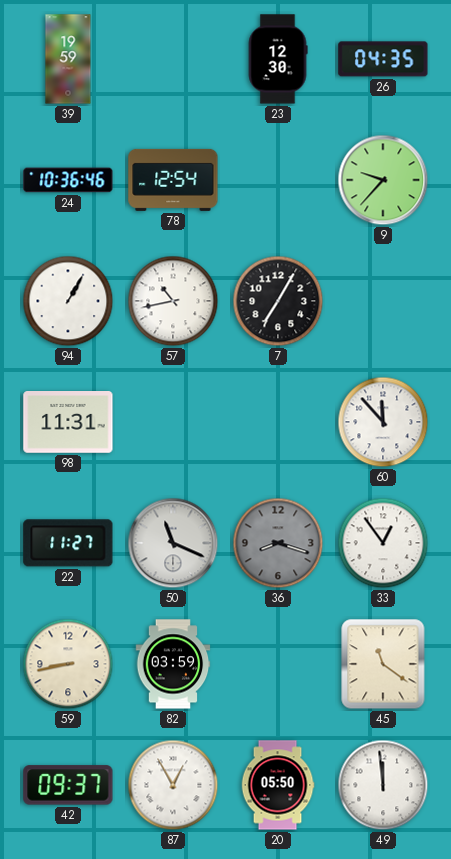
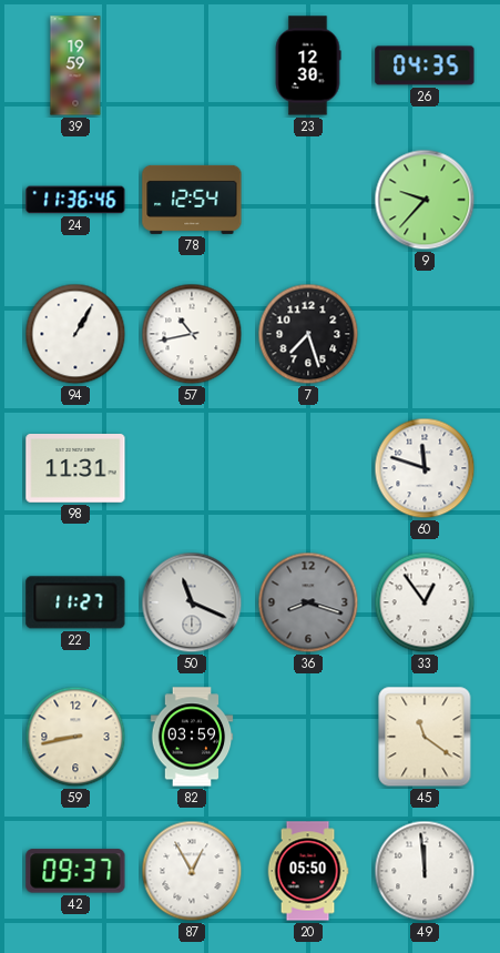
24: 10:36 -> 11:36
7: 7:05 -> 7:27
60: 11:53 -> 11:48
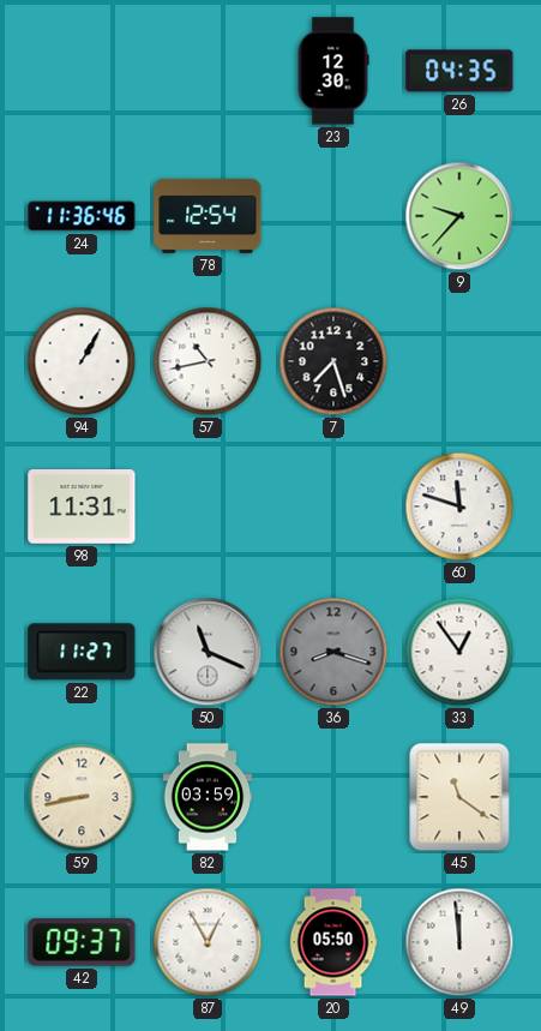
39: 19:59 -> none
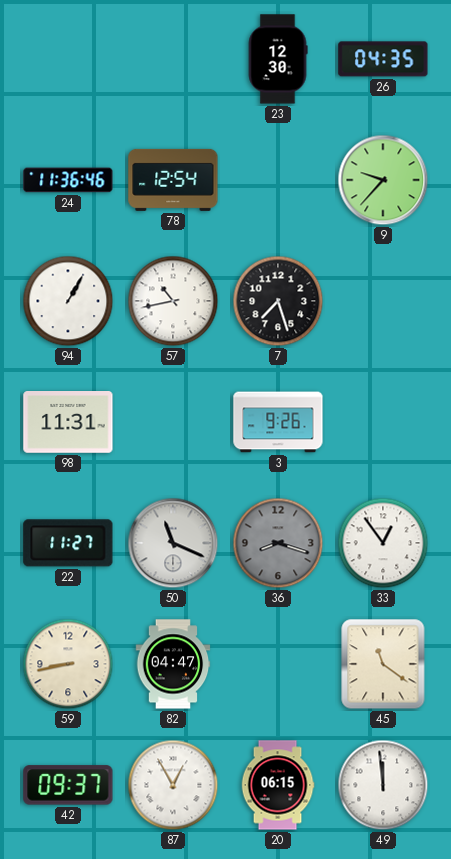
3: none -> 9:26
60: 11:48 -> none
82: 03:59 -> 04:47
20: 05:50 -> 06:15
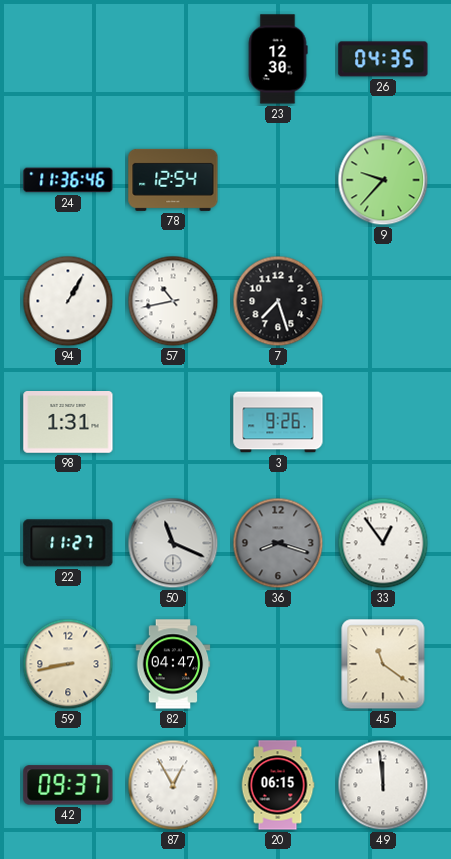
98: 11:31 -> 1:31
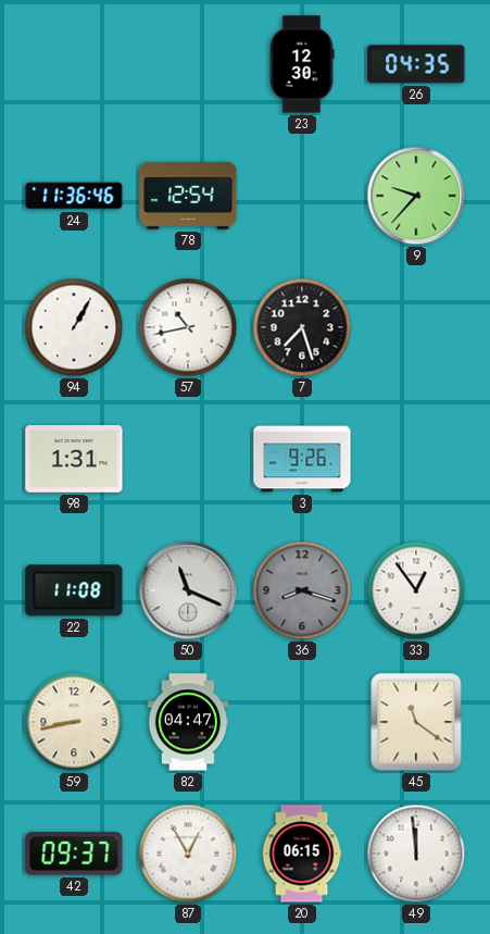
22: 11:27 -> 11:08
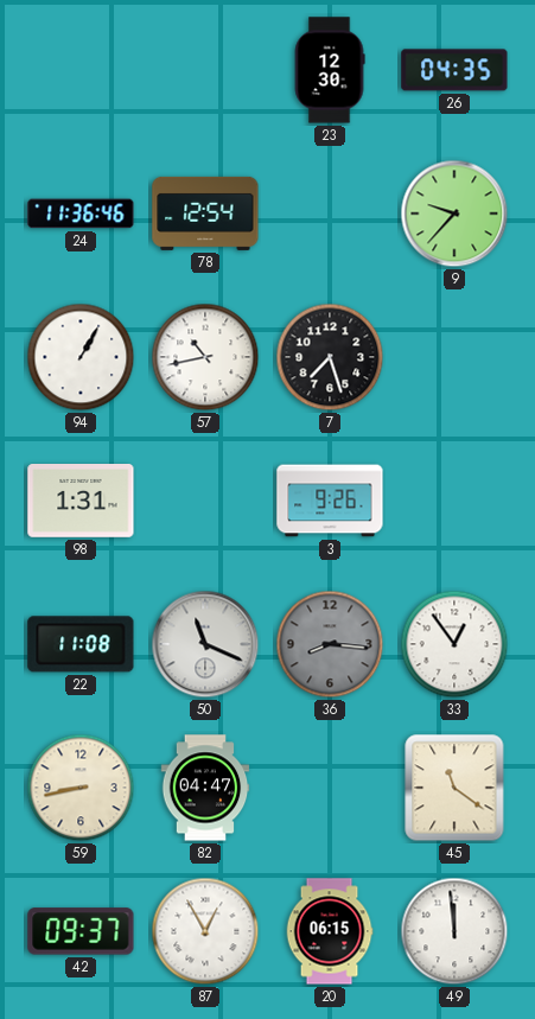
36: 8:18 -> 8:16
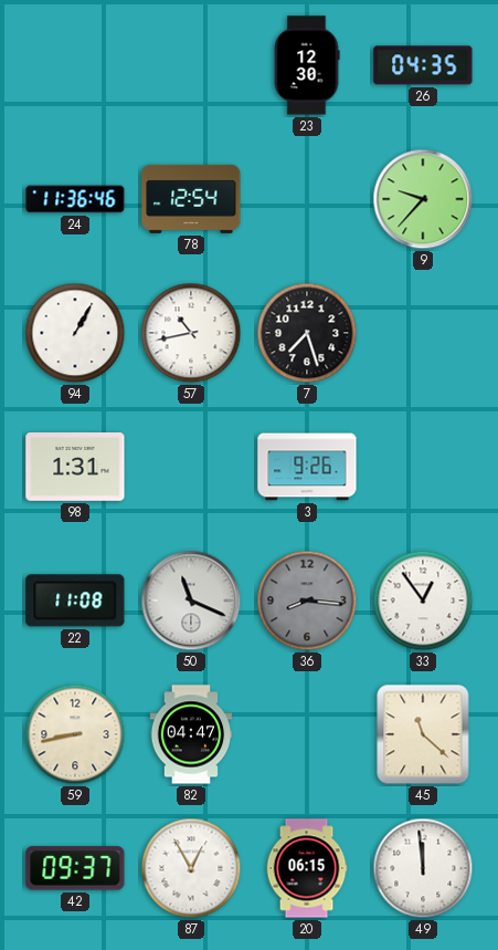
45: 11:21 -> 11:22
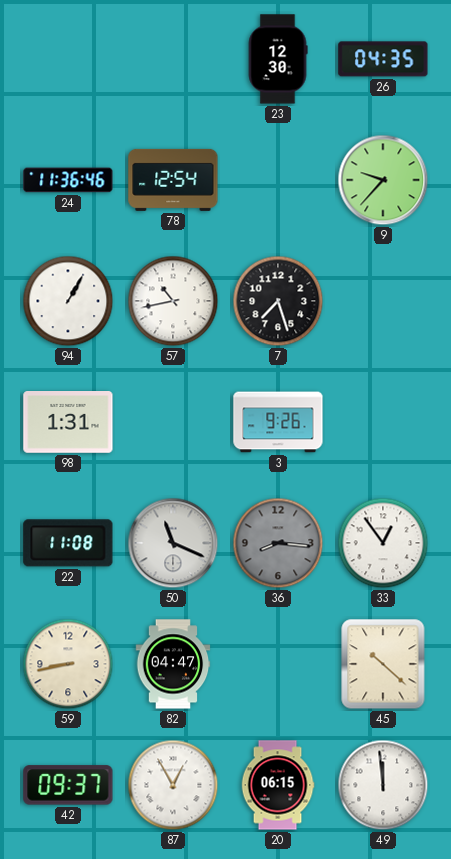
45: 11:22 -> 10:22
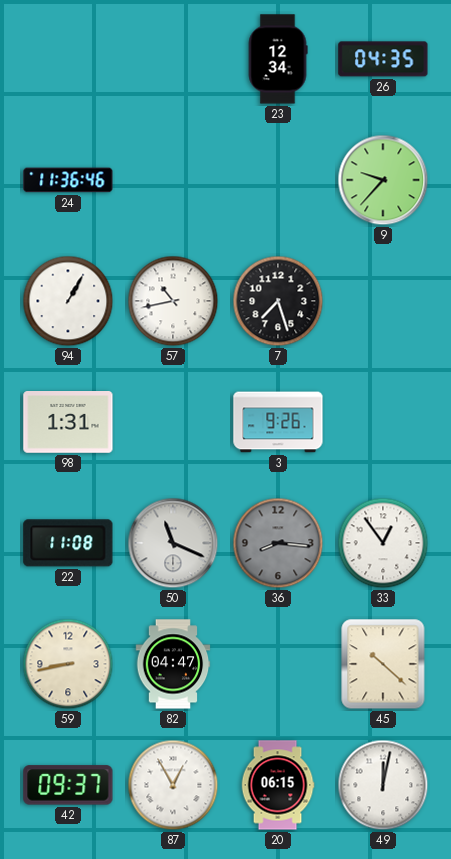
23: 12:30 -> 12:34
78: 12:54 -> none
49: 11:59 -> 12:02
